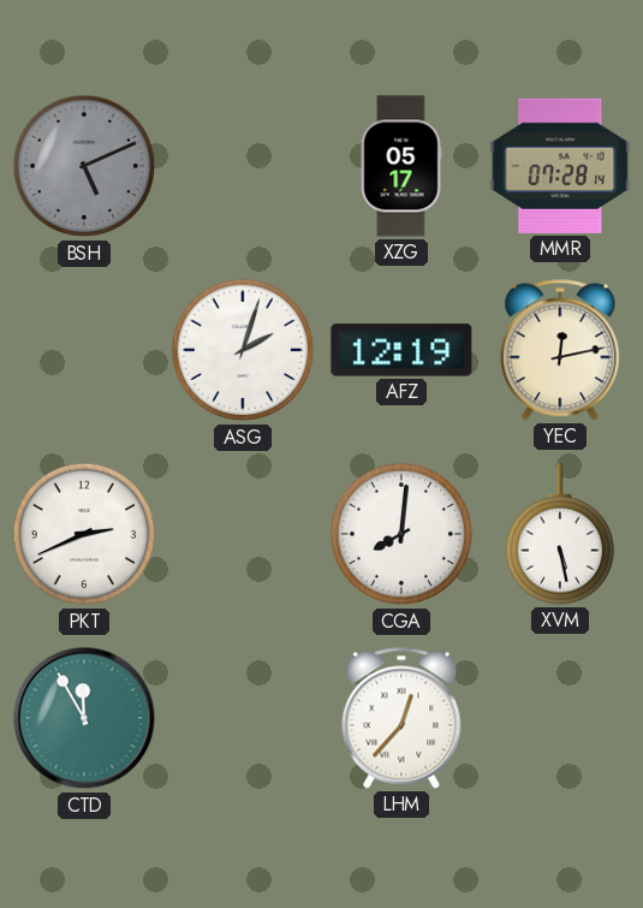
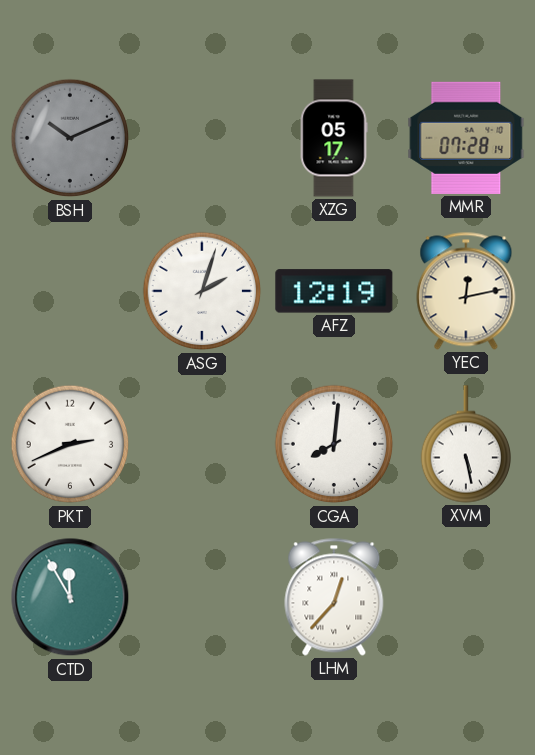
BSH: 5:11 -> 10:11
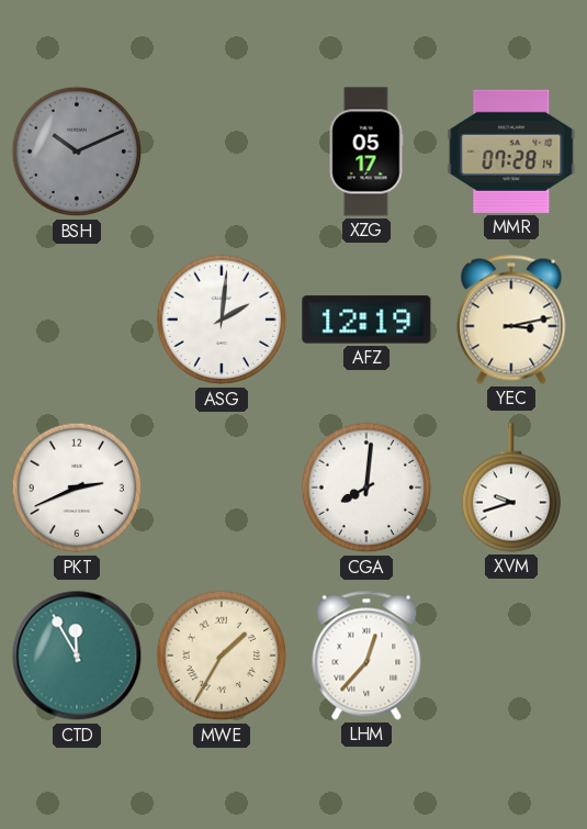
ASG: 2:03 -> 2:01
YEC: 12:13 -> 3:13
XVM: 5:28 -> 9:42
MWE: none -> 1:35
